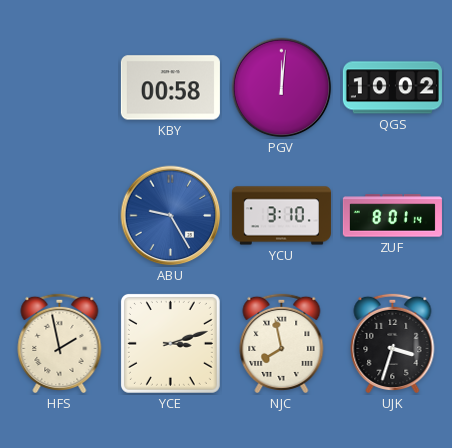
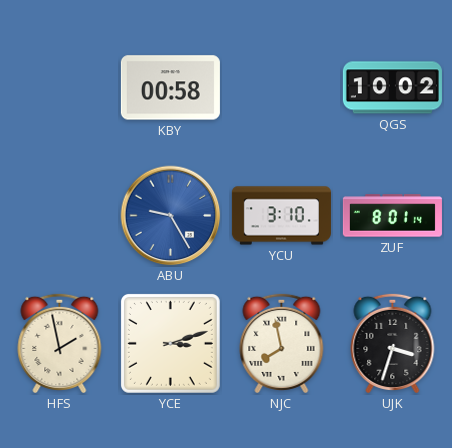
PGV: 12:01 -> none
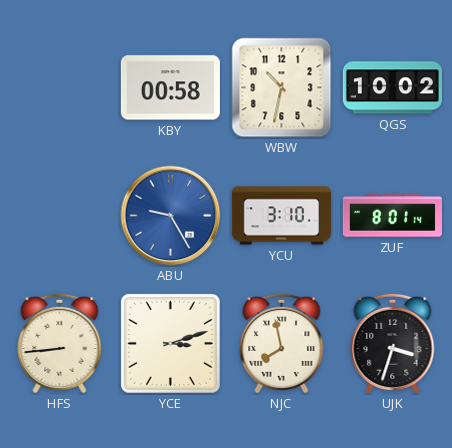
WBW: none -> 10:32
HFS: 1:58 -> 8:44
